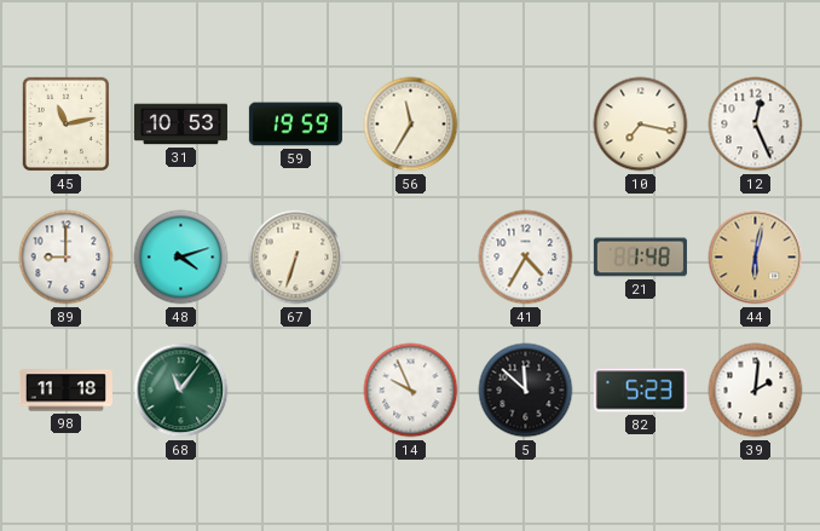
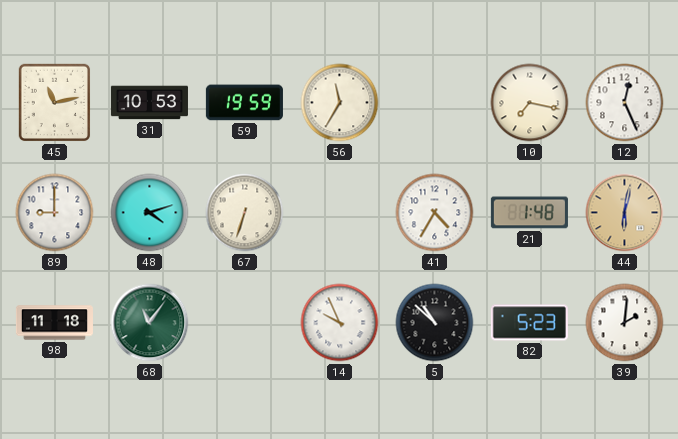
5: 11:52 -> 10:52
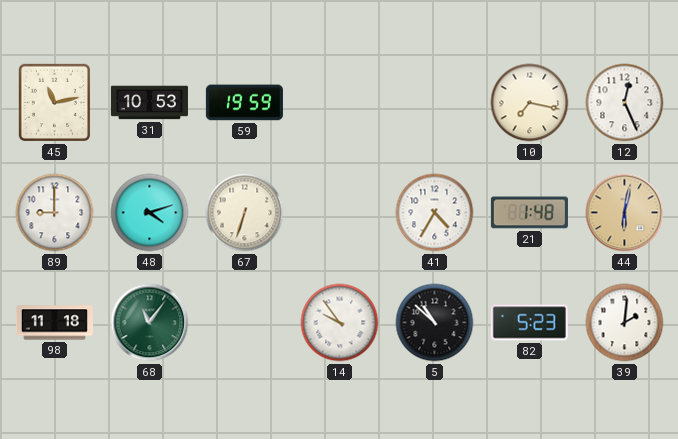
56: 11:35 -> none
14: 9:56 -> 9:54
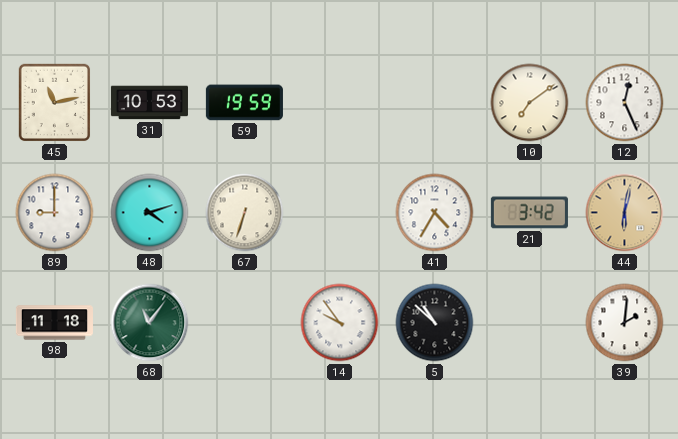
10: 7:17 -> 7:09
21: 1:48 -> 3:42
82: 5:23 -> none
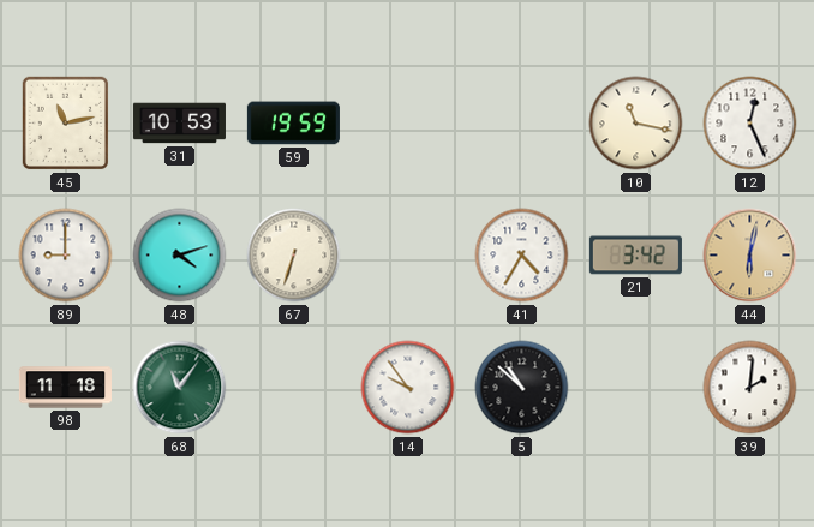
10: 7:09 -> 11:17
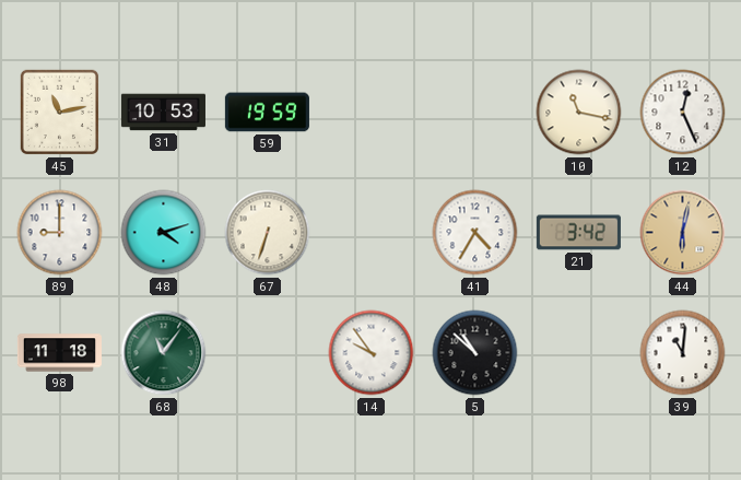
39: 2:01 -> 11:01
